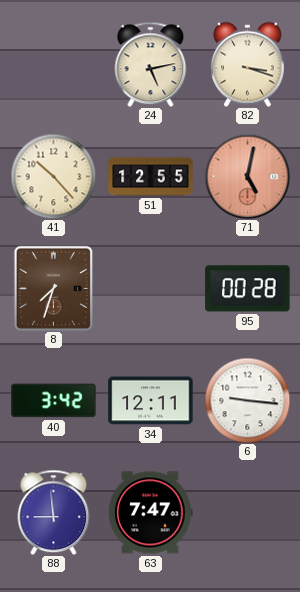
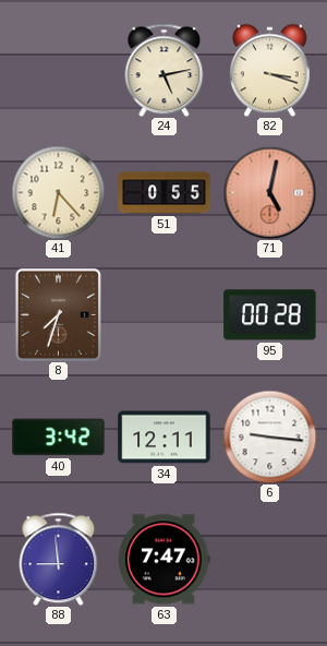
41: 10:23 -> 6:23
51: 12:55 -> 0:55
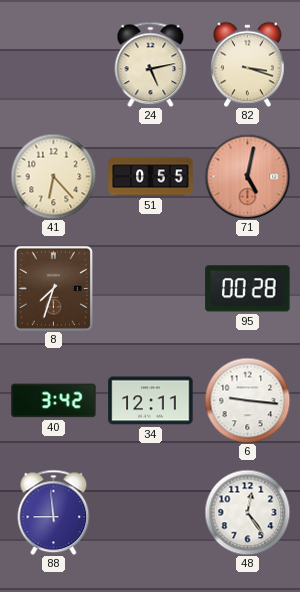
63: 7:47 -> none
48: none -> 12:24
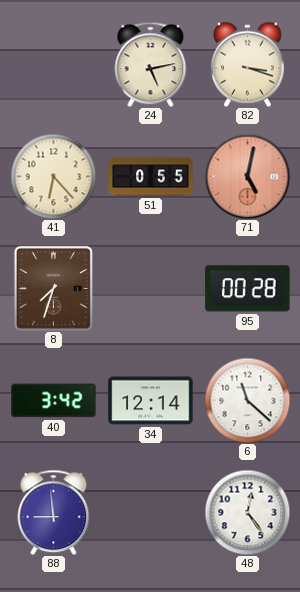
34: 12:11 -> 12:14
6: 9:16 -> 11:22
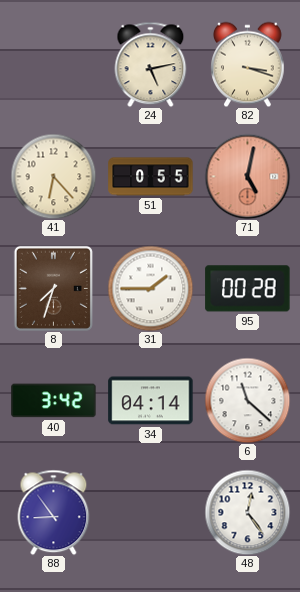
31: none -> 1:45
34: 12:14 -> 04:14
88: 8:59 -> 8:54
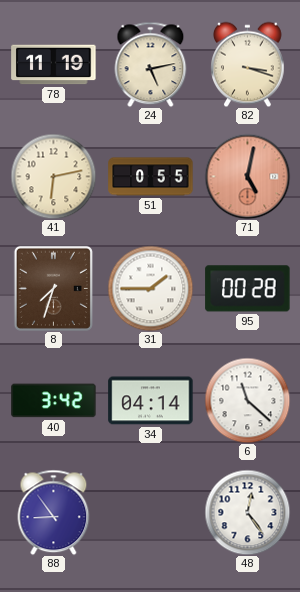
78: none -> 11:19
41: 6:23 -> 6:13
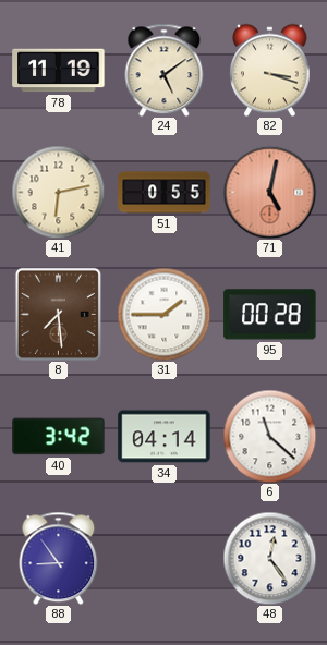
24: 5:13 -> 5:09
8: 7:33 -> 7:29
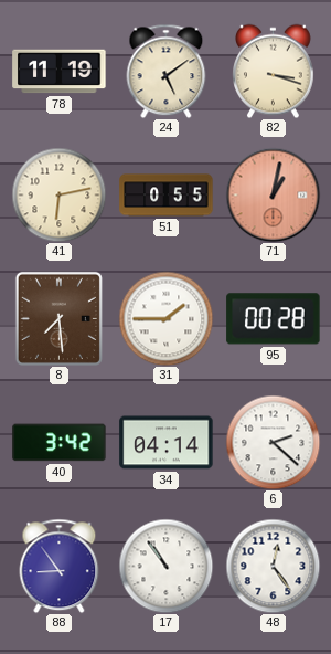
71: 5:02 -> 1:02
6: 11:22 -> 2:22
17: none -> 10:54
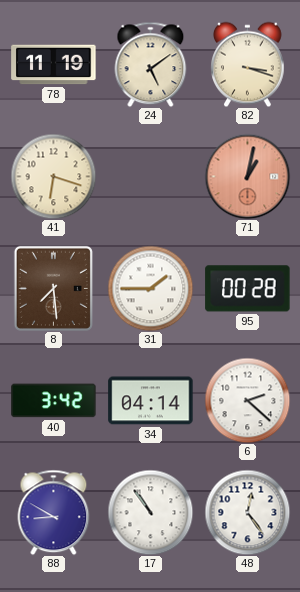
41: 6:13 -> 6:18
51: 0:55 -> none
88: 8:54 -> 8:50
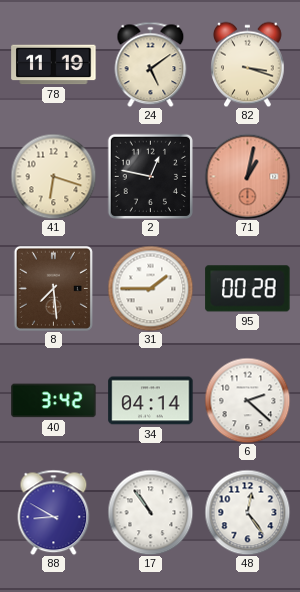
2: none -> 12:47
